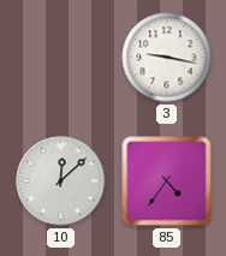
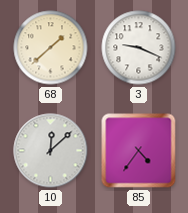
68: none -> 1:38
3: 9:17 -> 9:19
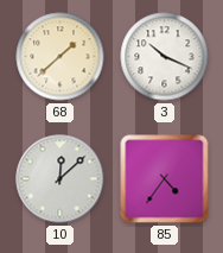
3: 9:19 -> 10:19
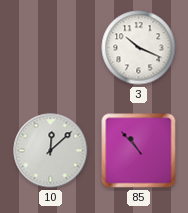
68: 1:38 -> none
85: 4:36 -> 10:53
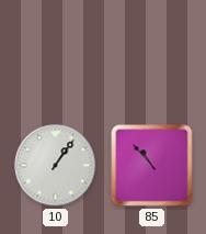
3: 10:19 -> none
10: 12:08 -> 1:06
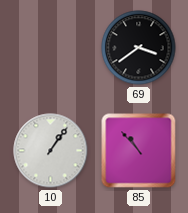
69: none -> 3:39
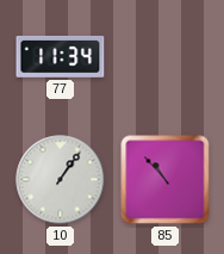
77: none -> 11:34
69: 3:39 -> none
